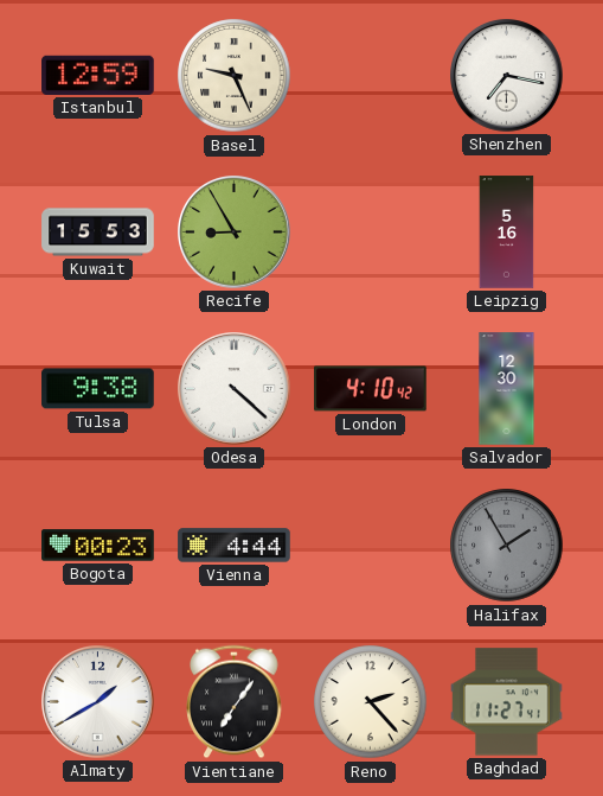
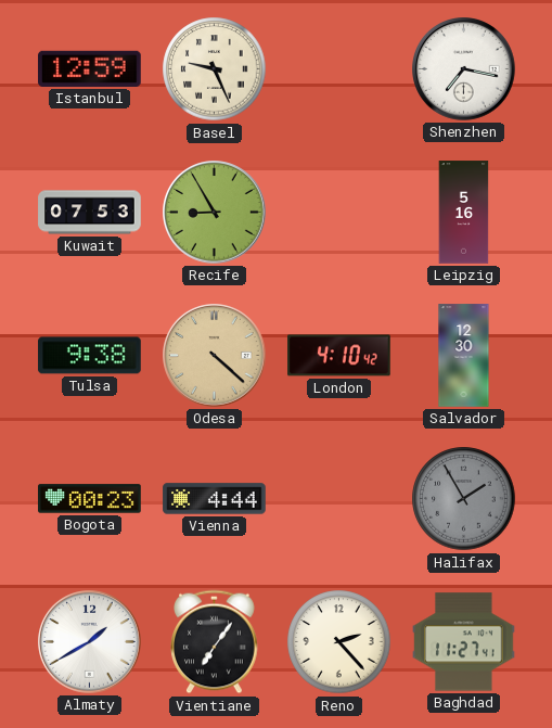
Kuwait: 15:53 -> 07:53
Odesa dial: white -> champagne
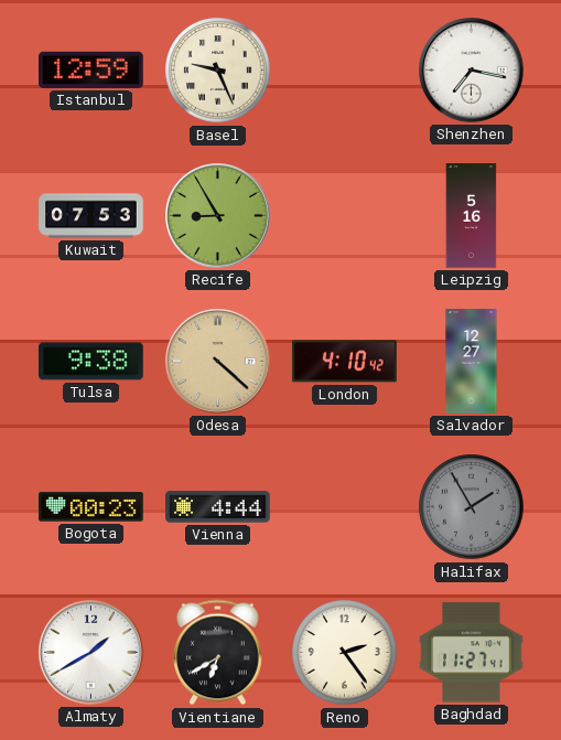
Salvador: 12:30 -> 12:27
Vientiane: 7:06 -> 6:40
Reno: 2:23 -> 2:24
